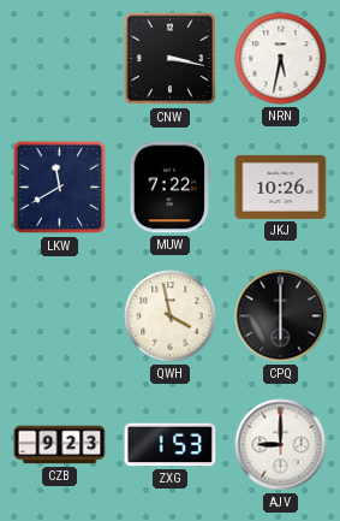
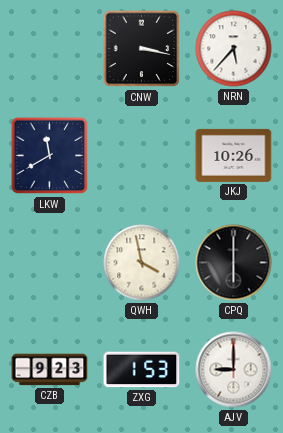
NRN: 5:32 -> 5:37
MUW: 7:22 -> none
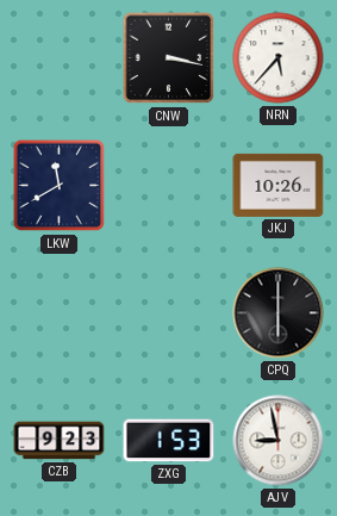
QWH: 3:58 -> none
AJV: 9:00 -> 8:58
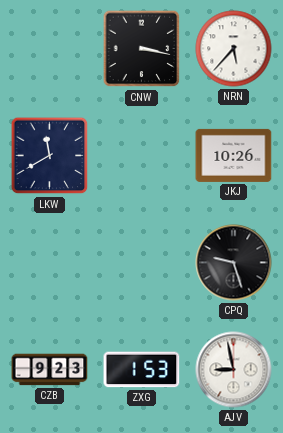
CPQ: 6:00 -> 9:27
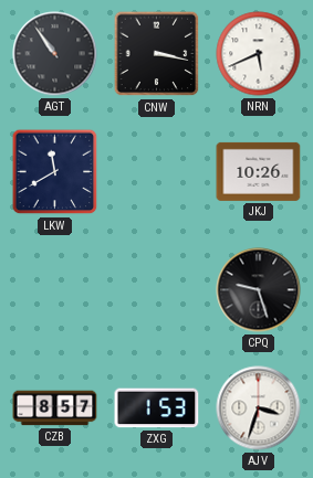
AGT: none -> 10:54
NRN: 5:37 -> 5:41
CZB: 9:23 -> 8:57
AJV: 8:58 -> 3:33
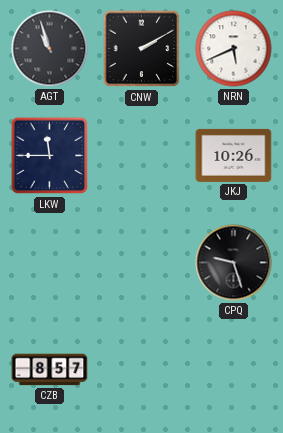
AGT: 10:54 -> 10:57
CNW: 3:17 -> 2:10
LKW: 11:40 -> 11:45
ZXG: 1:53 -> none
AJV: 3:33 -> none
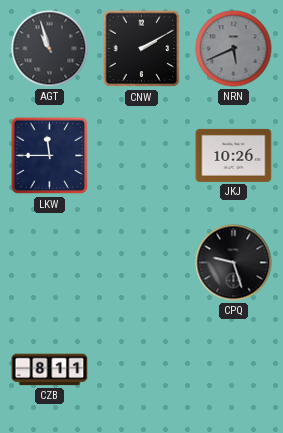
NRN dial: white -> grey
CZB: 8:57 -> 8:11
